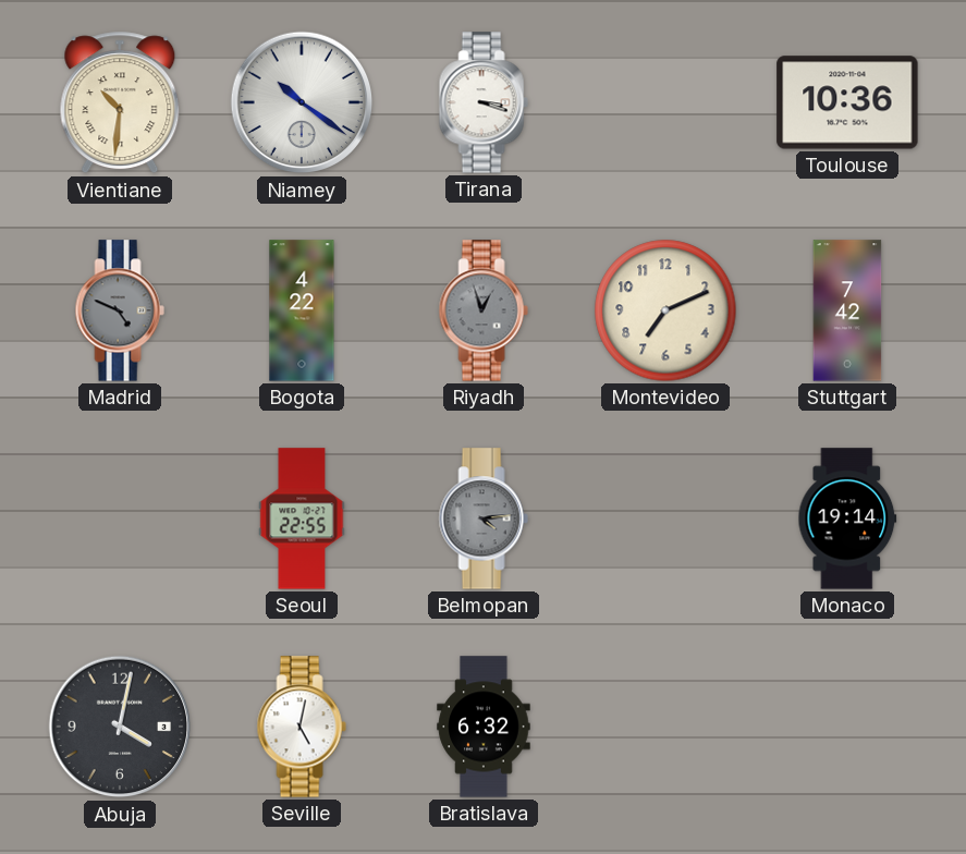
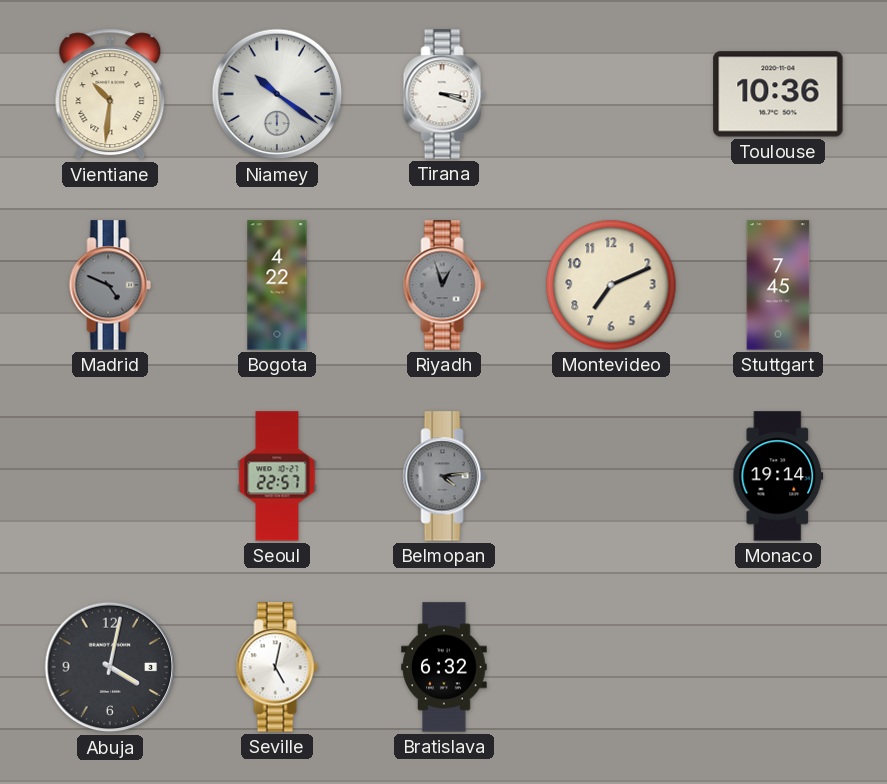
Stuttgart: 7:42 -> 7:45
Seoul: 22:55 -> 22:57
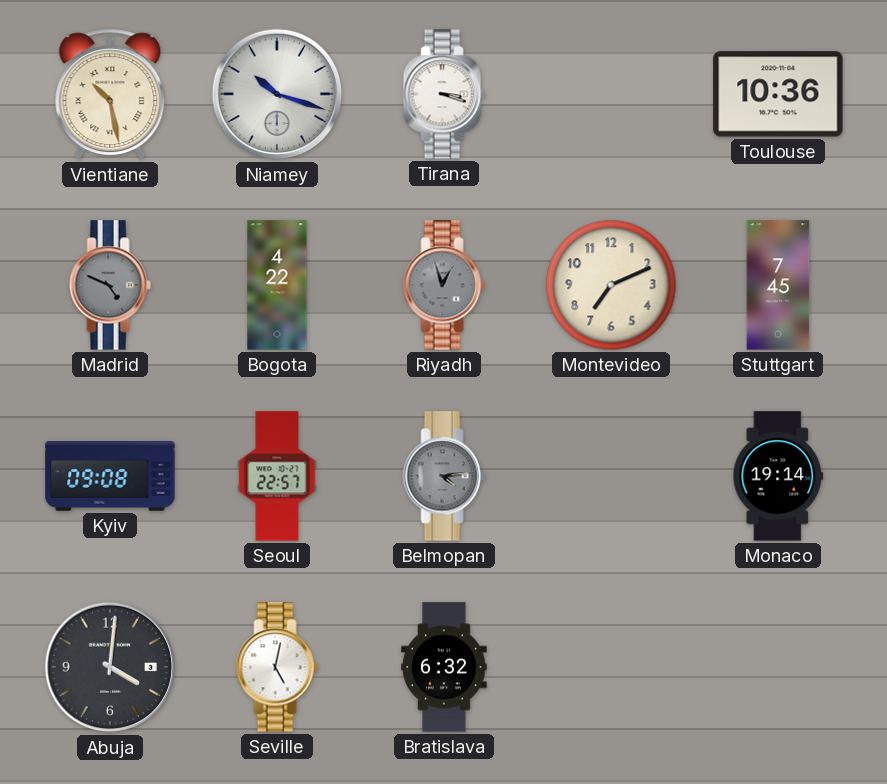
Vientiane: 10:31 -> 10:28
Niamey: 10:21 -> 10:18
Kyiv: none -> 09:08
Abuja: 4:02 -> 4:01
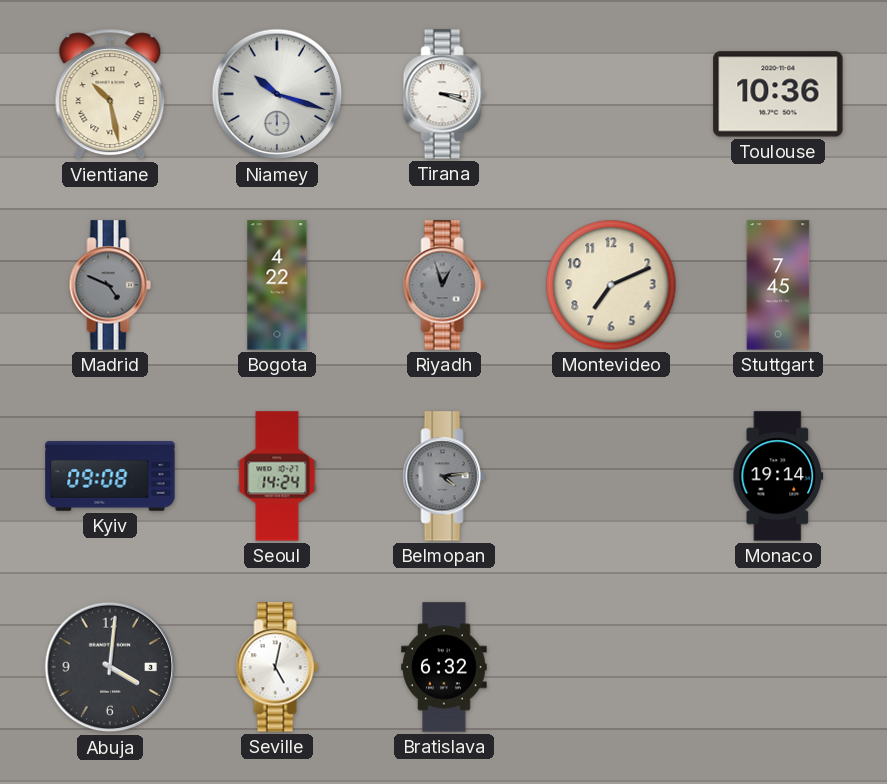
Seoul: 22:57 -> 14:24
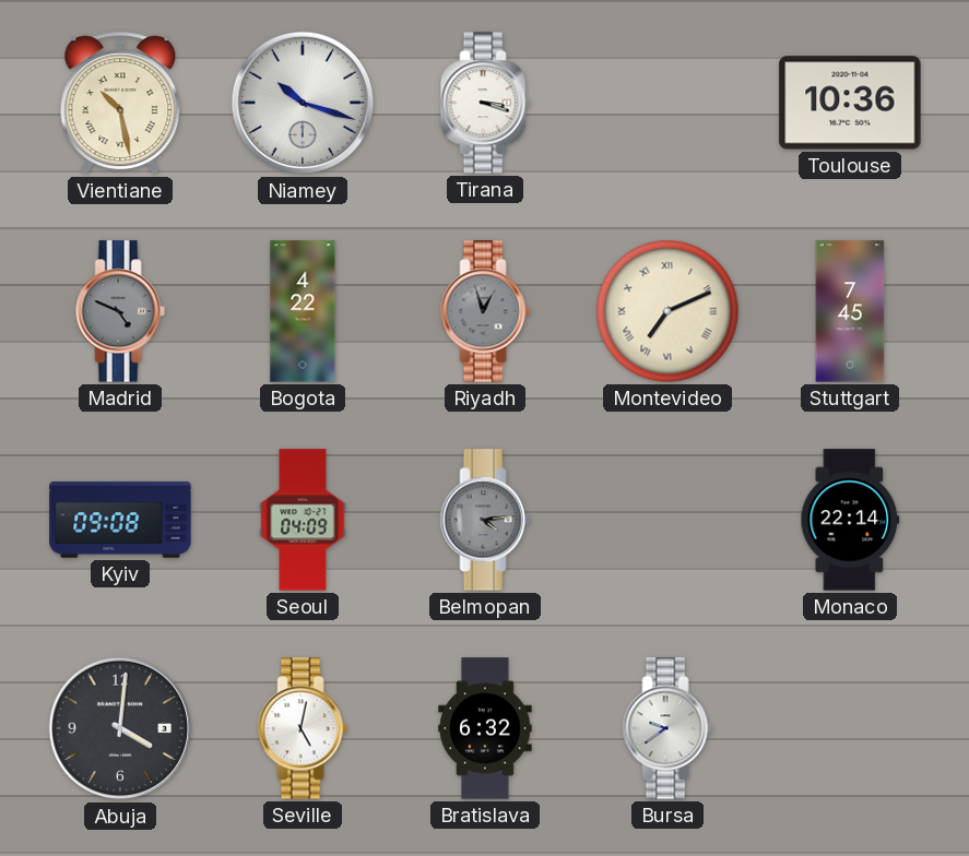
Montevideo numerals: Arabic -> Roman
Seoul: 14:24 -> 04:09
Monaco: 19:14 -> 22:14
Bursa: none -> 9:39
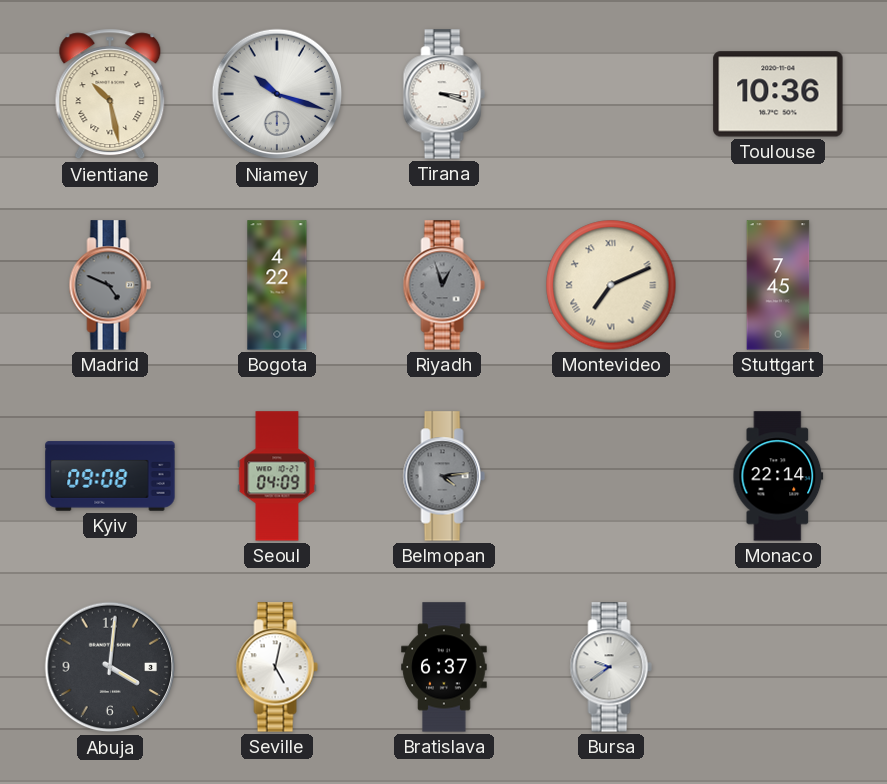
Bratislava: 6:32 -> 6:37
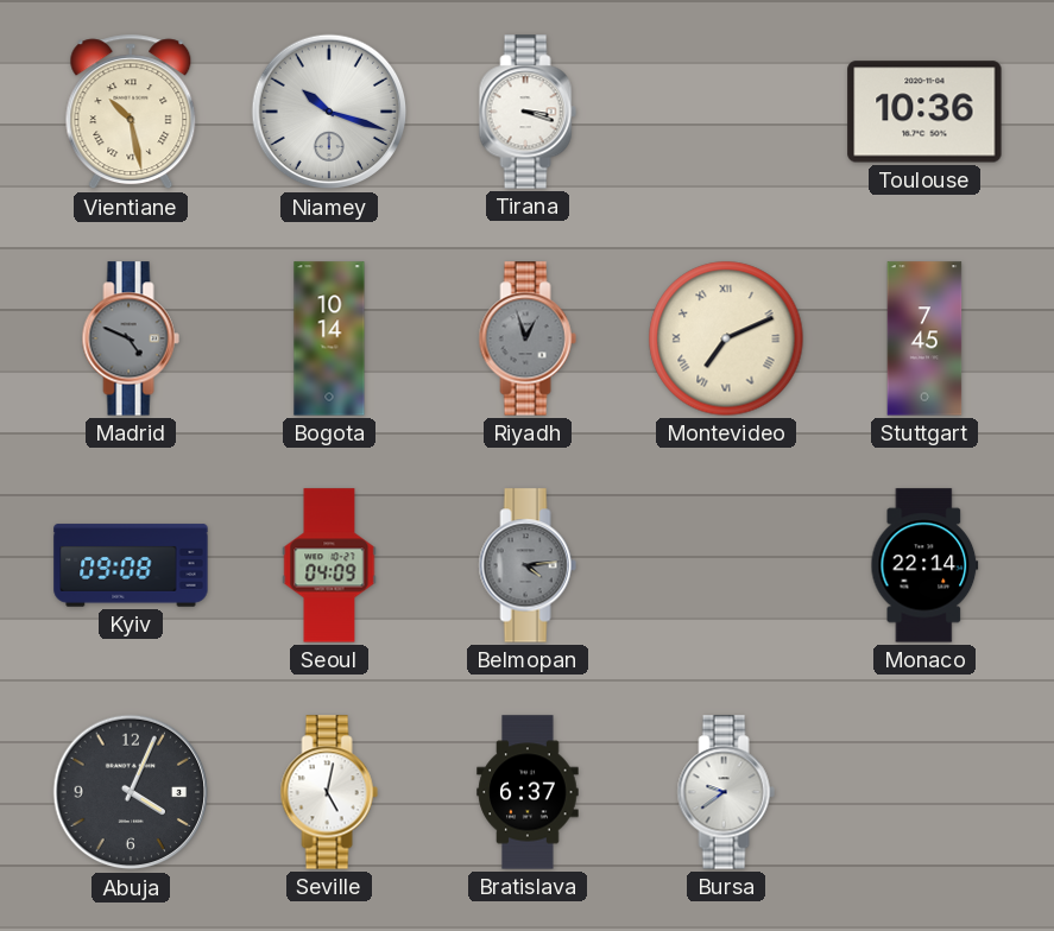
Bogota: 4:22 -> 10:14
Abuja: 4:01 -> 4:04
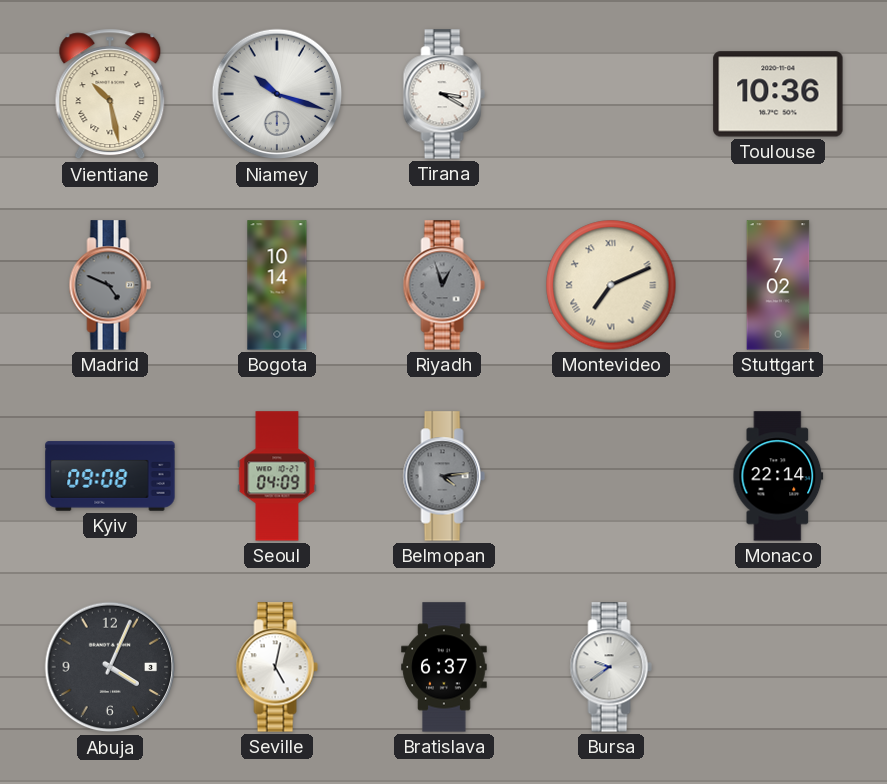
Tirana: 3:18 -> 3:20
Stuttgart: 7:45 -> 7:02
